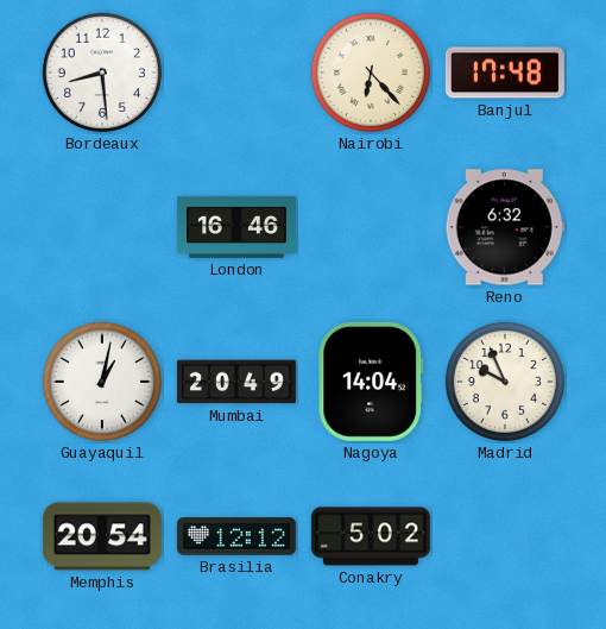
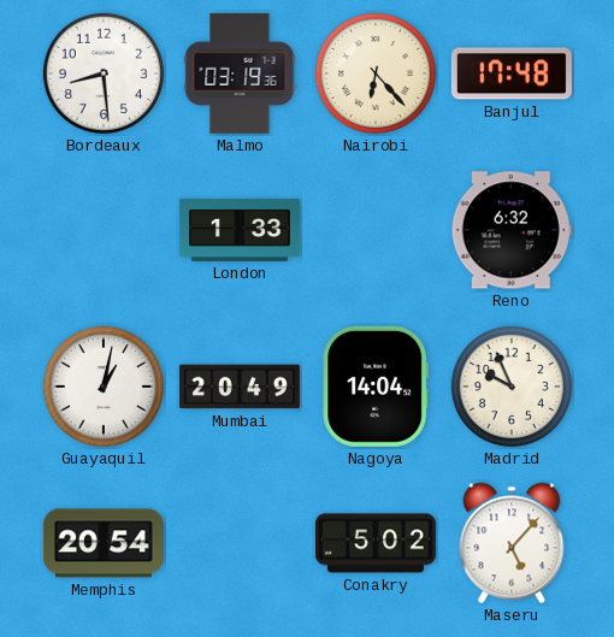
Malmo: none -> 03:19
London: 16:46 -> 1:33
Brasilia: 12:12 -> none
Maseru: none -> 5:07
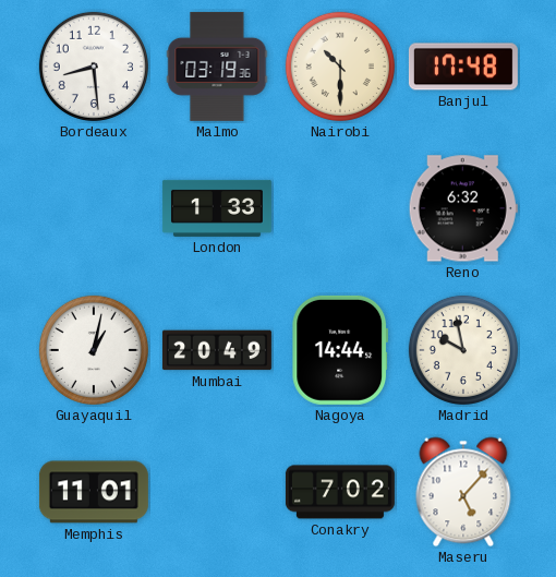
Nairobi: 6:23 -> 10:30
Nagoya: 14:04 -> 14:44
Madrid: 9:56 -> 9:58
Memphis: 20:54 -> 11:01
Conakry: 5:02 -> 7:02
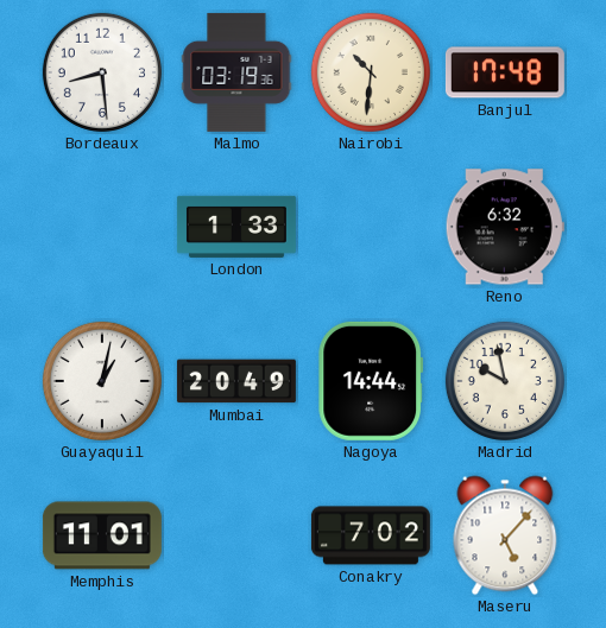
Nairobi: 10:30 -> 10:31
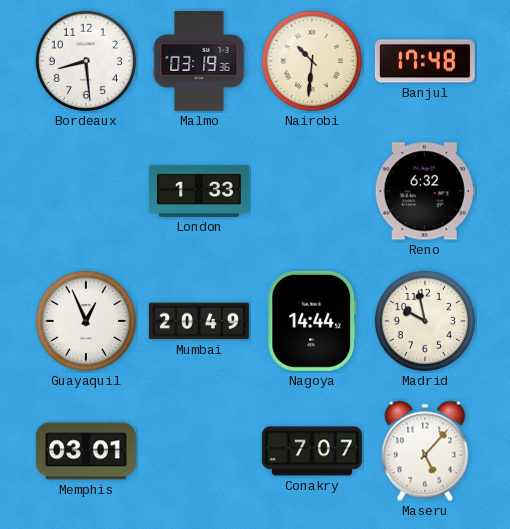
Guayaquil: 1:02 -> 12:56
Memphis: 11:01 -> 03:01
Conakry: 7:02 -> 7:07
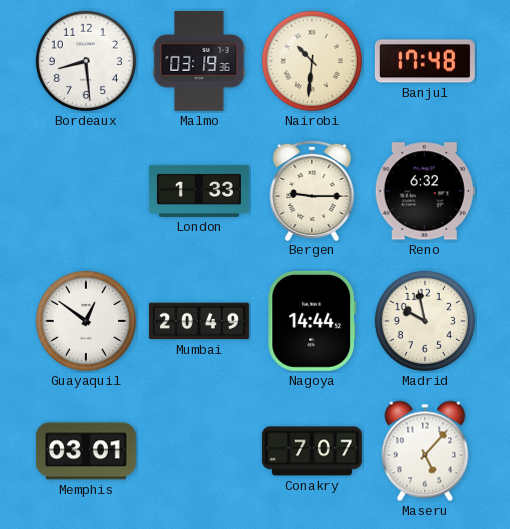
Bergen: none -> 9:15
Guayaquil: 12:56 -> 12:51
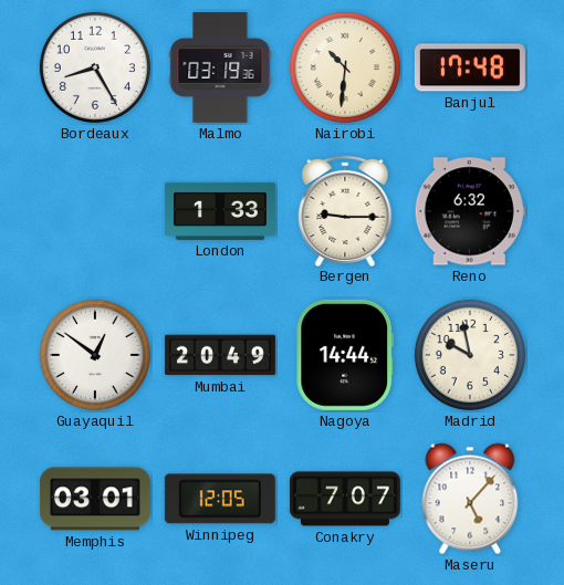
Bordeaux: 8:29 -> 8:25
Winnipeg: none -> 12:05
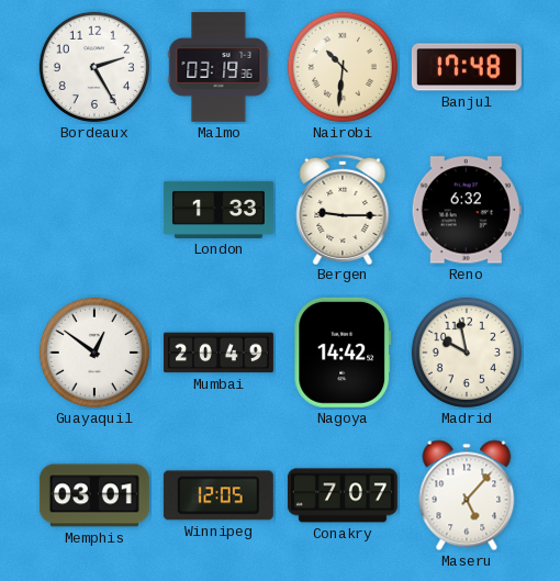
Bordeaux: 8:25 -> 2:25
Nagoya: 14:44 -> 14:42
